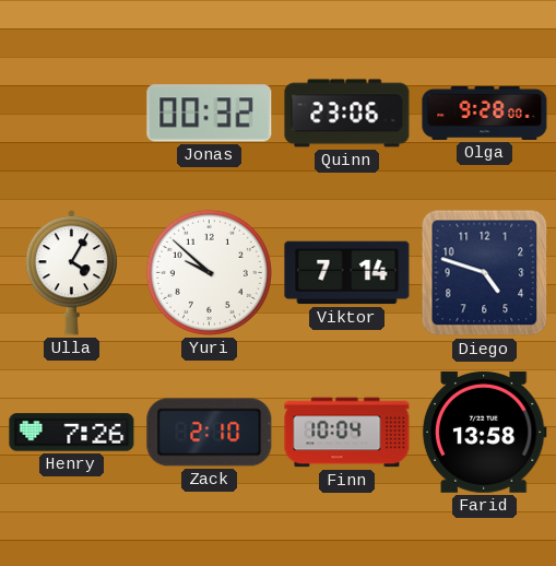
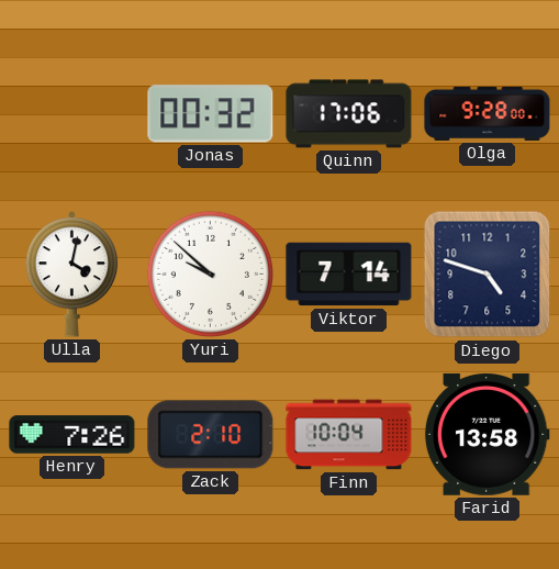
Quinn: 23:06 -> 17:06
Ulla: 4:05 -> 4:02
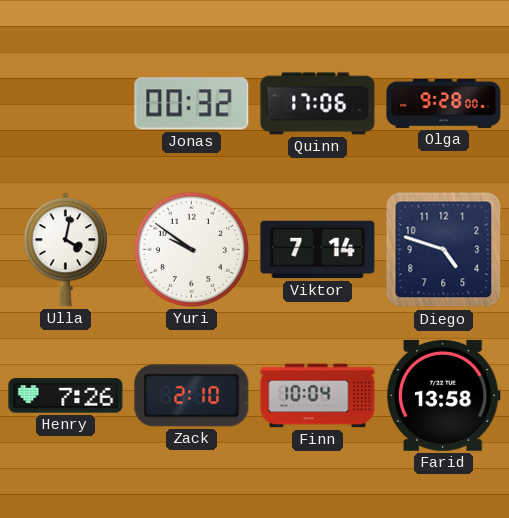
Yuri: 9:52 -> 9:51
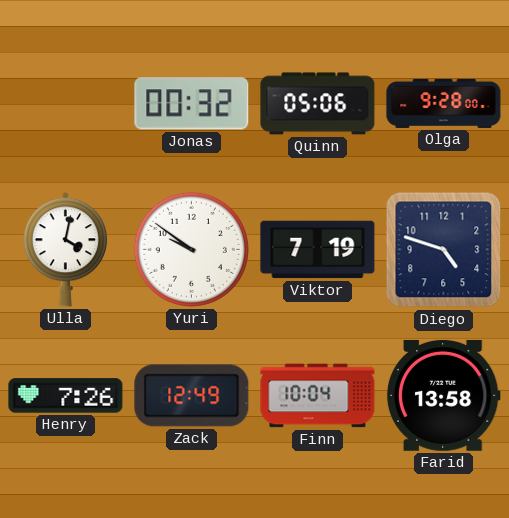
Quinn: 17:06 -> 05:06
Viktor: 7:14 -> 7:19
Zack: 2:10 -> 12:49
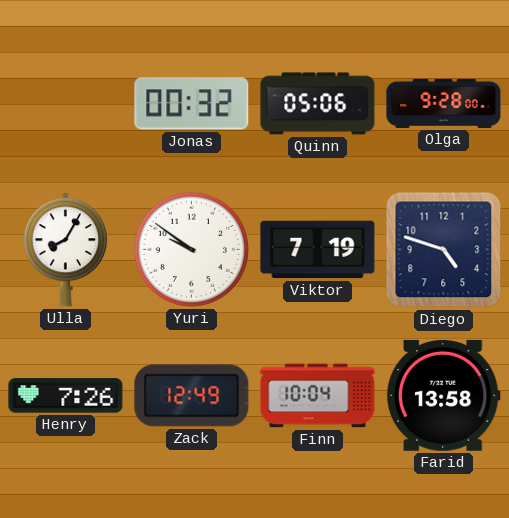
Ulla: 4:02 -> 8:05
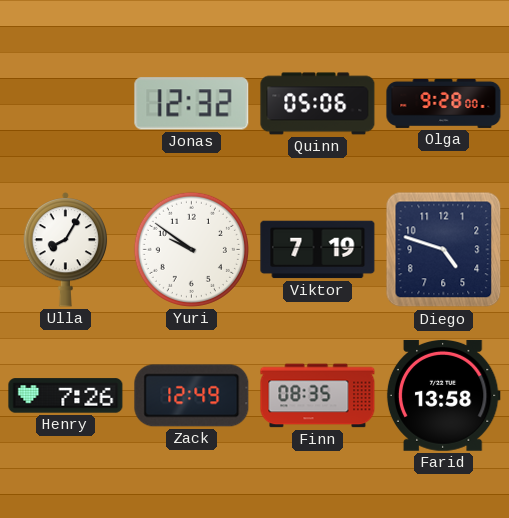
Jonas: 00:32 -> 12:32
Finn: 10:04 -> 08:35
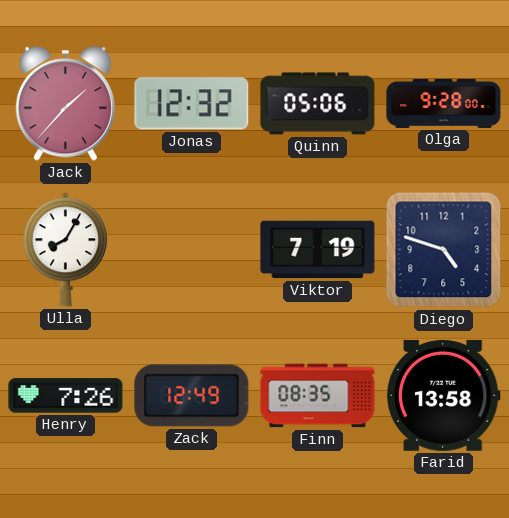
Jack: none -> 1:37
Yuri: 9:51 -> none
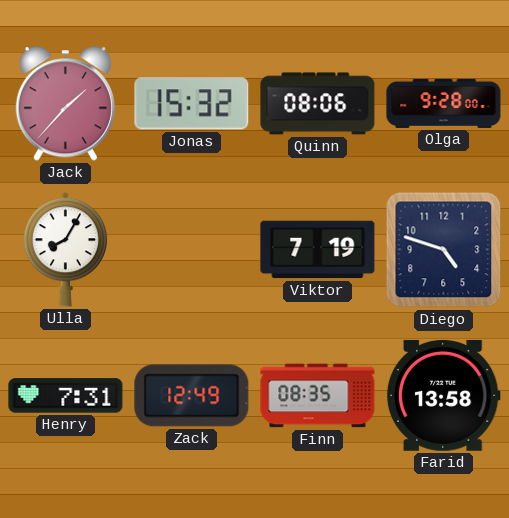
Jonas: 12:32 -> 15:32
Quinn: 05:06 -> 08:06
Henry: 7:26 -> 7:31
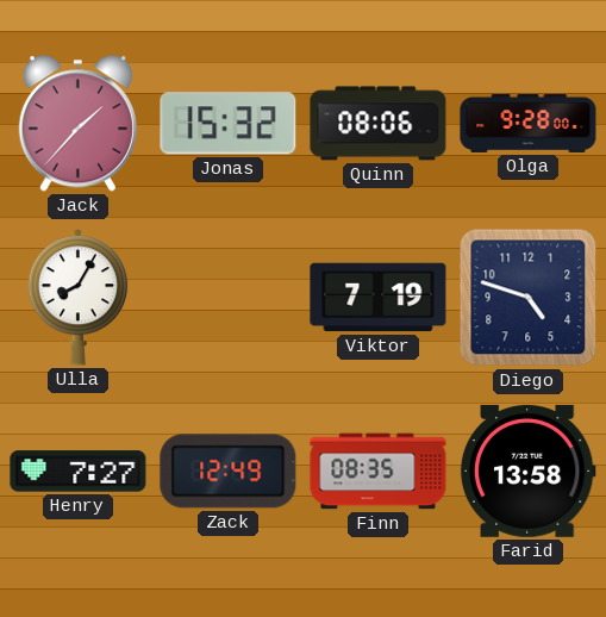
Henry: 7:31 -> 7:27
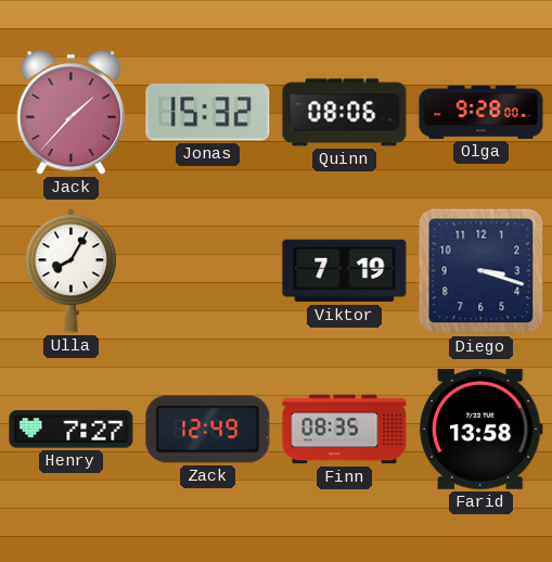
Diego: 4:48 -> 3:18
